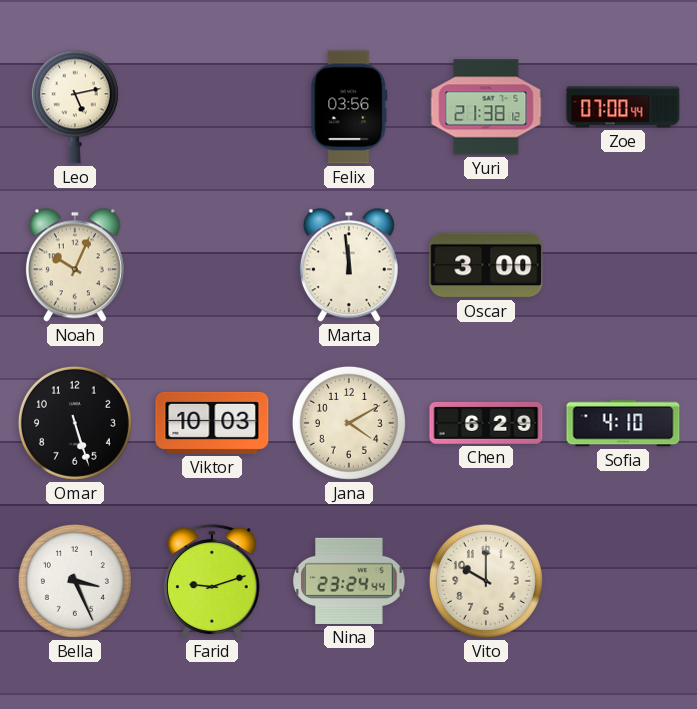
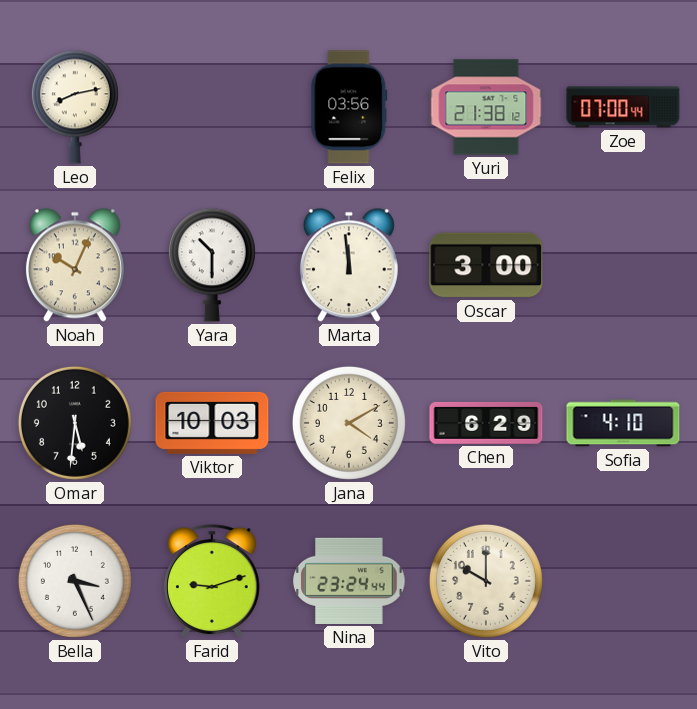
Leo: 5:13 -> 8:13
Yara: none -> 10:30
Omar: 5:27 -> 5:31
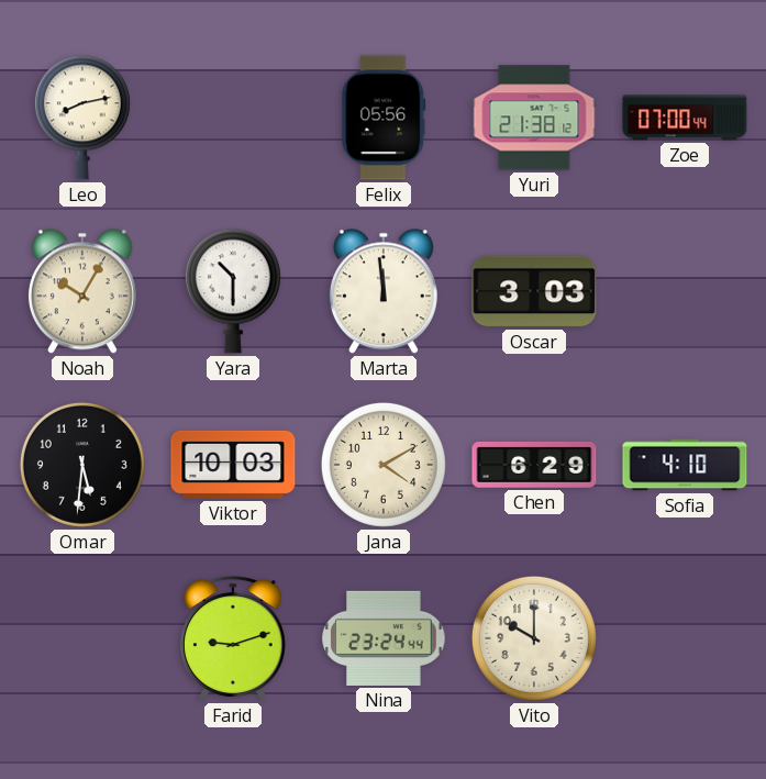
Felix: 03:56 -> 05:56
Noah: 10:04 -> 10:05
Oscar: 3:00 -> 3:03
Bella: 3:26 -> none
